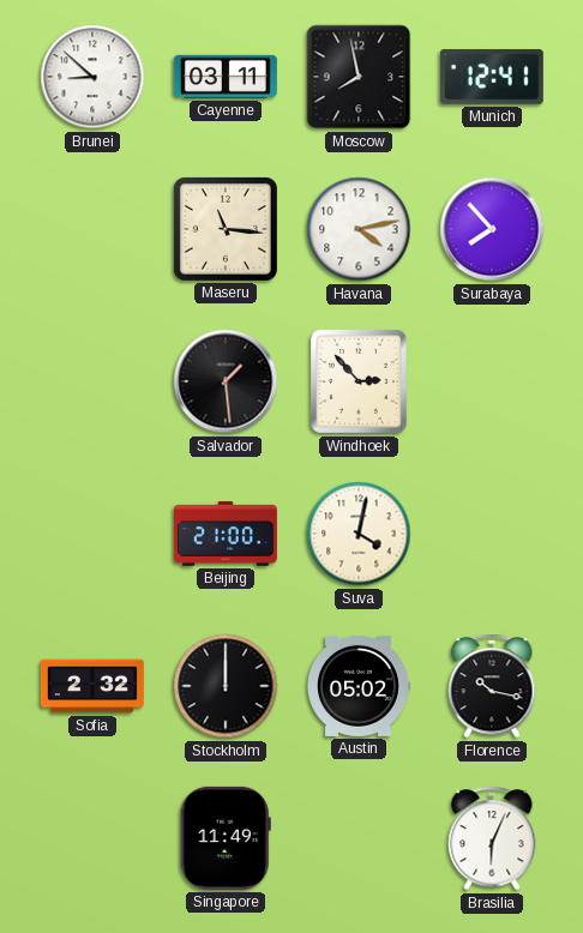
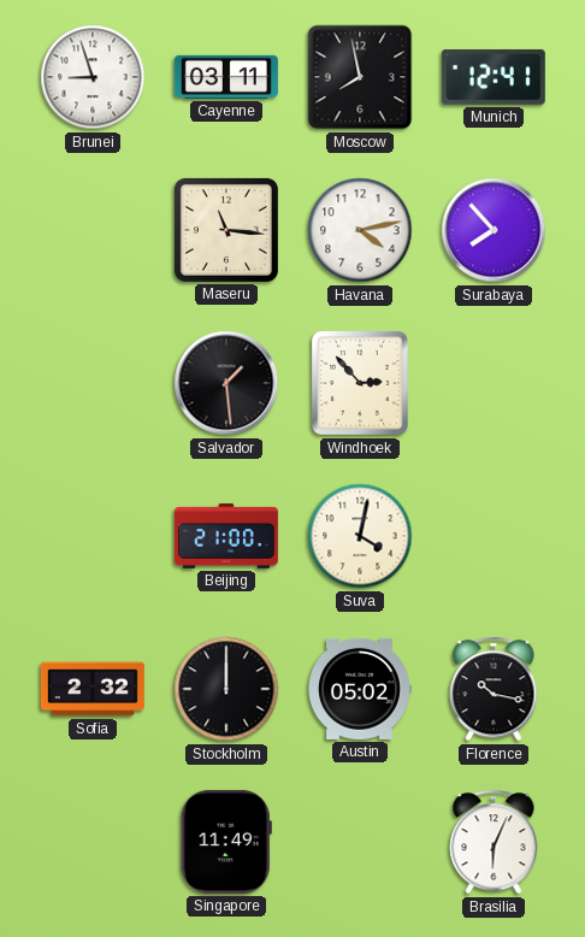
Brunei: 8:52 -> 8:57
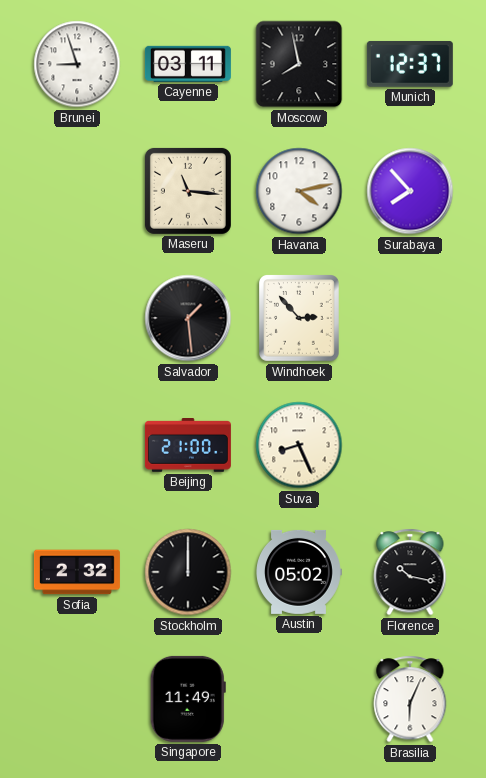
Munich: 12:41 -> 12:37
Suva: 4:02 -> 8:26
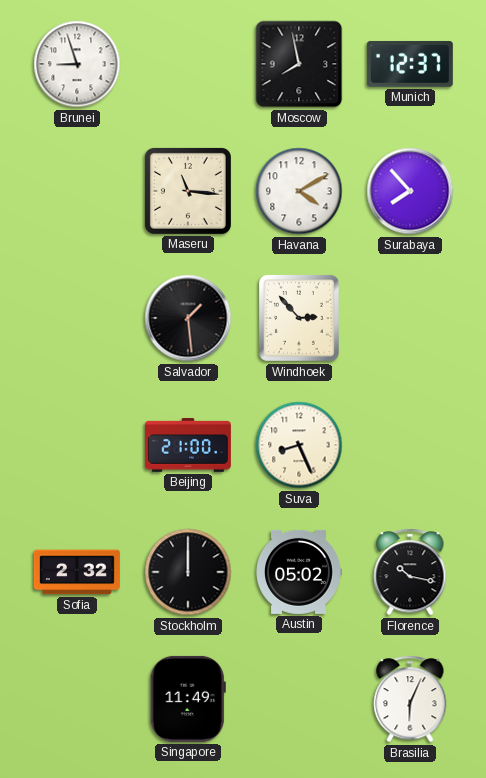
Cayenne: 03:11 -> none
Havana: 4:13 -> 4:10
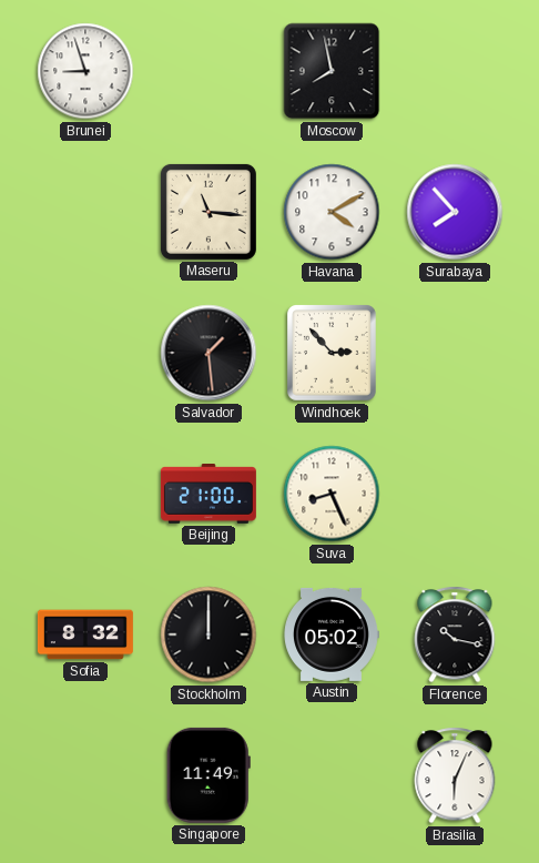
Munich: 12:37 -> none
Sofia: 2:32 -> 8:32
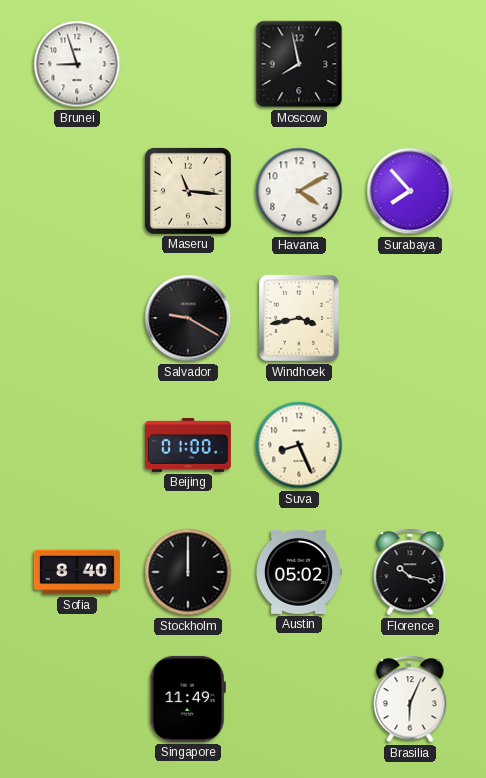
Salvador: 1:29 -> 9:20
Windhoek: 2:53 -> 3:43
Beijing: 21:00 -> 01:00
Sofia: 8:32 -> 8:40
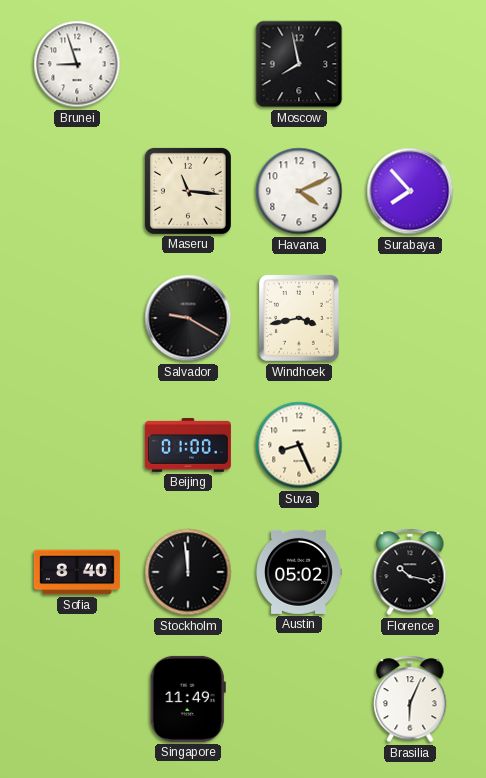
Havana: 4:10 -> 4:11
Stockholm: 12:00 -> 11:59
